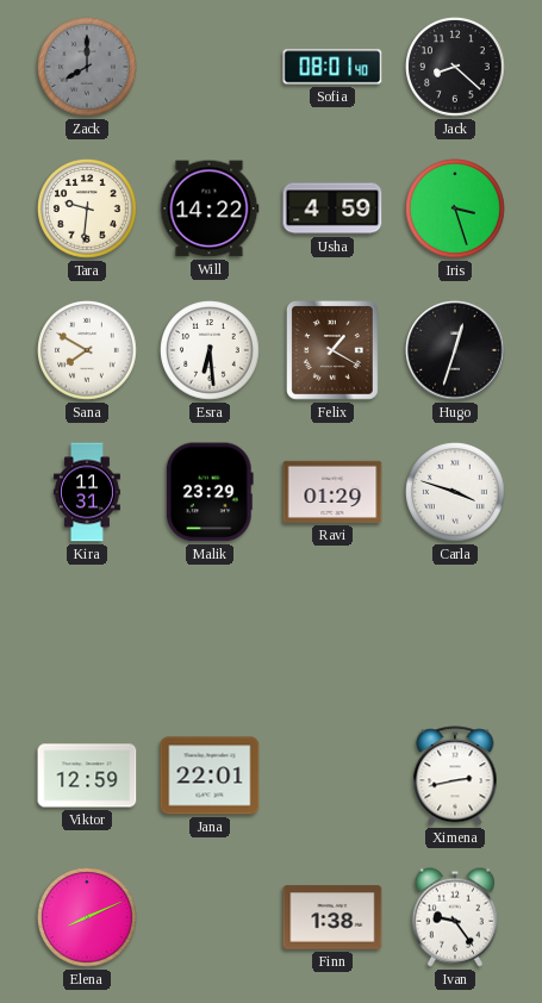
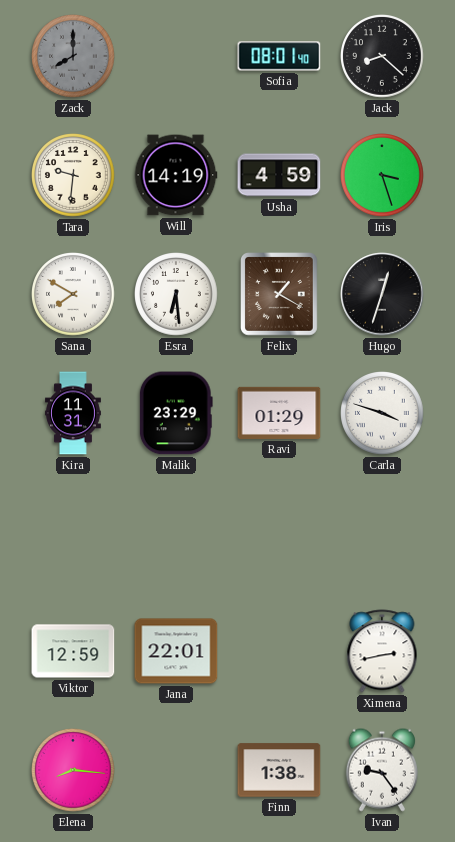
Will: 14:22 -> 14:19
Elena: 8:11 -> 8:16
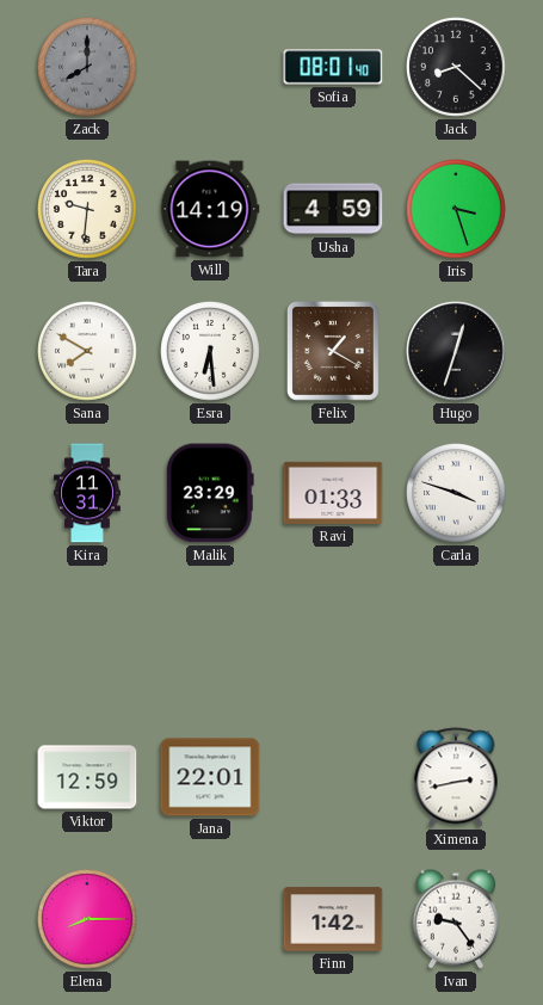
Ravi: 01:29 -> 01:33
Elena: 8:16 -> 8:15
Finn: 1:38 -> 1:42
